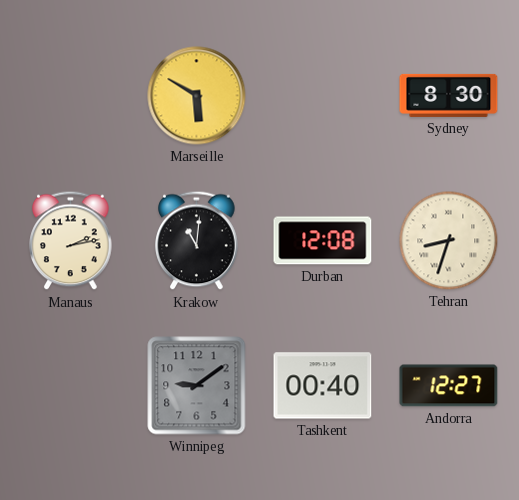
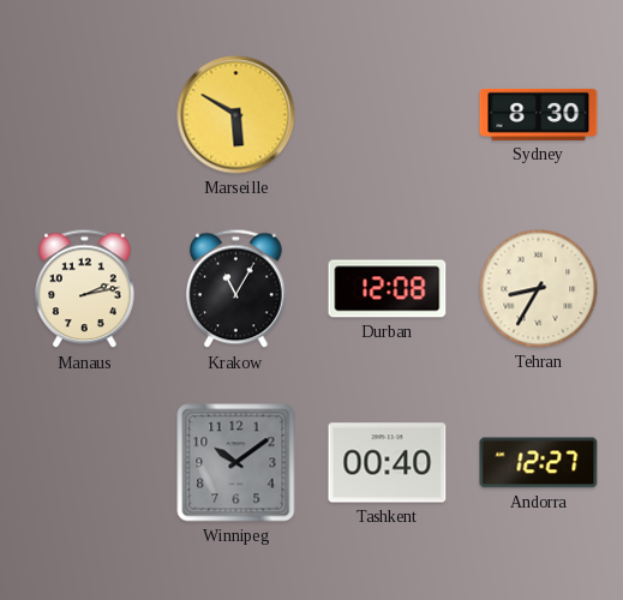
Krakow: 11:01 -> 11:05
Tehran: 8:33 -> 8:35
Winnipeg: 9:09 -> 10:09
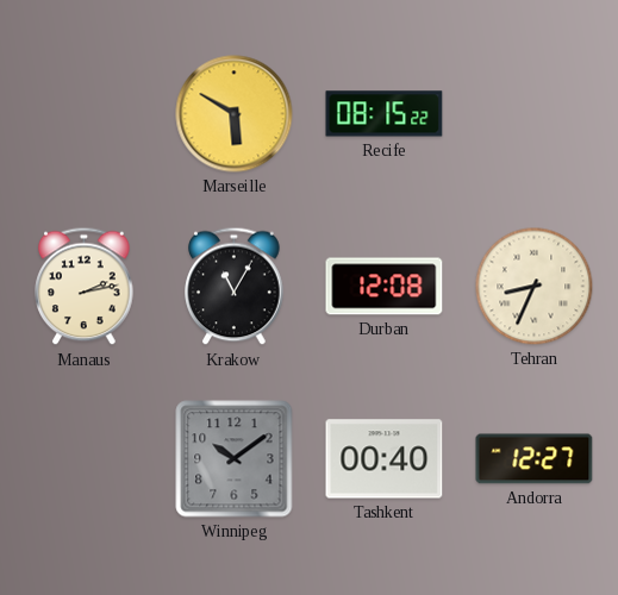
Recife: none -> 08:15
Sydney: 8:30 -> none
Tehran: 8:35 -> 8:34
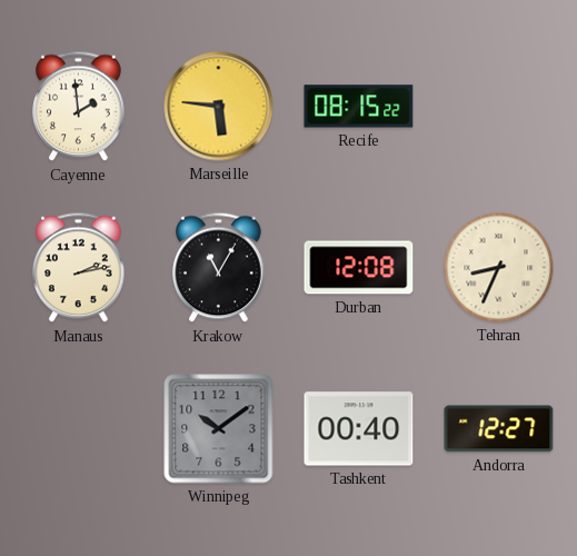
Cayenne: none -> 1:59
Marseille: 5:50 -> 5:46
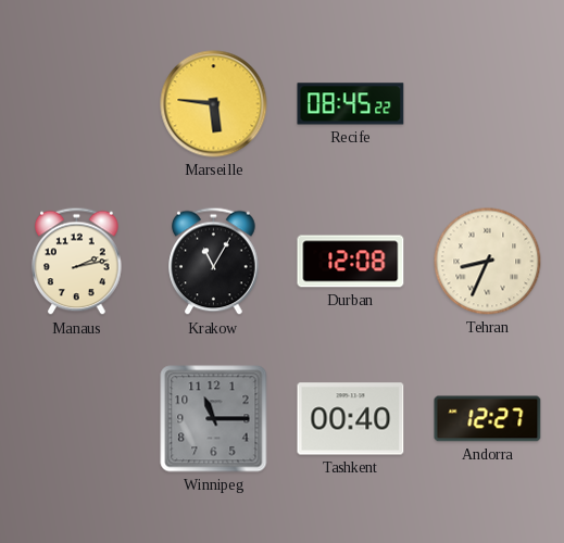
Cayenne: 1:59 -> none
Recife: 08:15 -> 08:45
Winnipeg: 10:09 -> 11:15
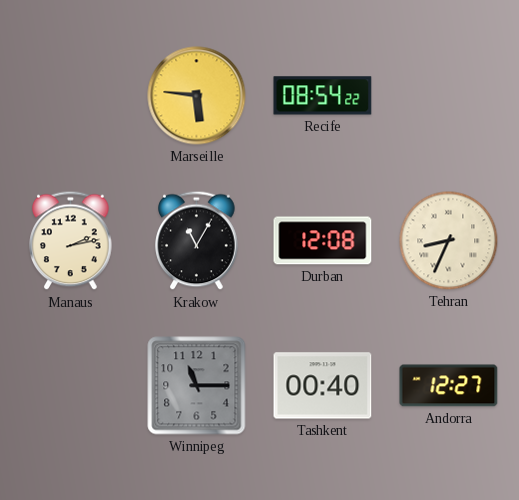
Recife: 08:45 -> 08:54
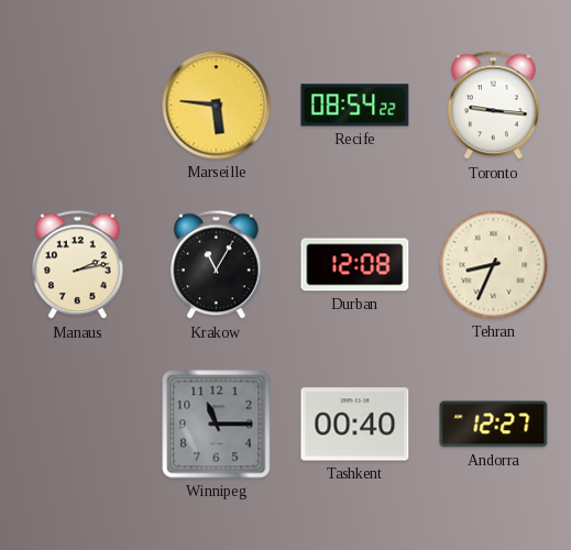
Toronto: none -> 9:16
